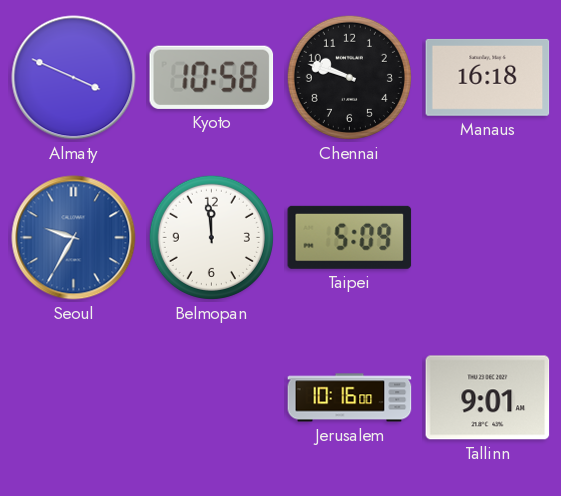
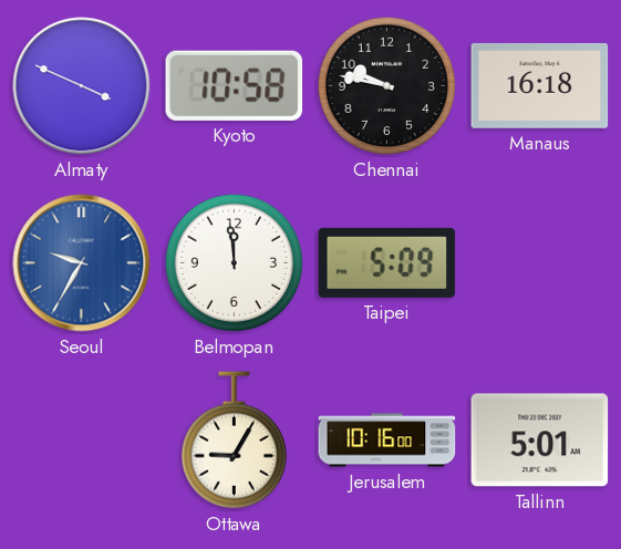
Chennai: 9:48 -> 9:47
Ottawa: none -> 9:05
Tallinn: 9:01 -> 5:01
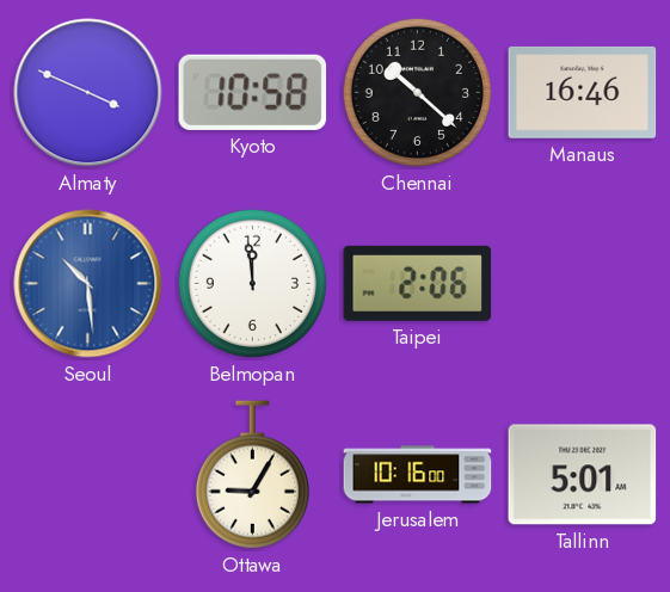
Chennai: 9:47 -> 10:22
Manaus: 16:18 -> 16:46
Seoul: 9:35 -> 10:29
Taipei: 5:09 -> 2:06
